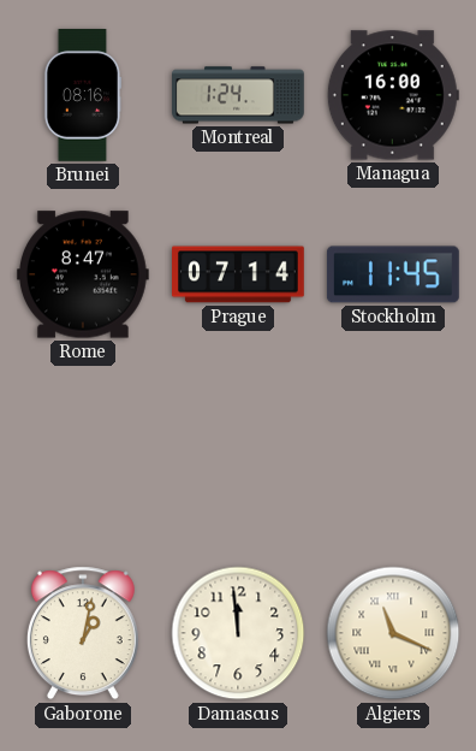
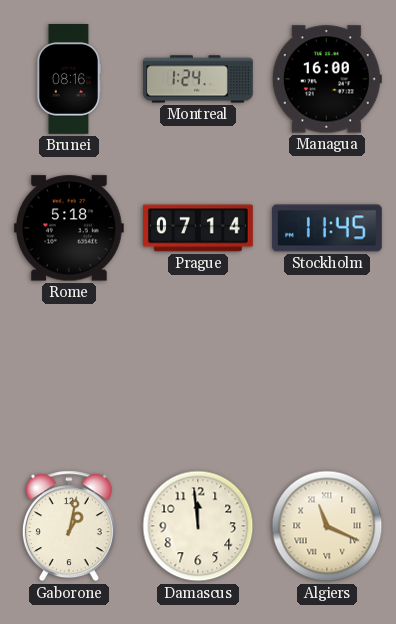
Rome: 8:47 -> 5:18
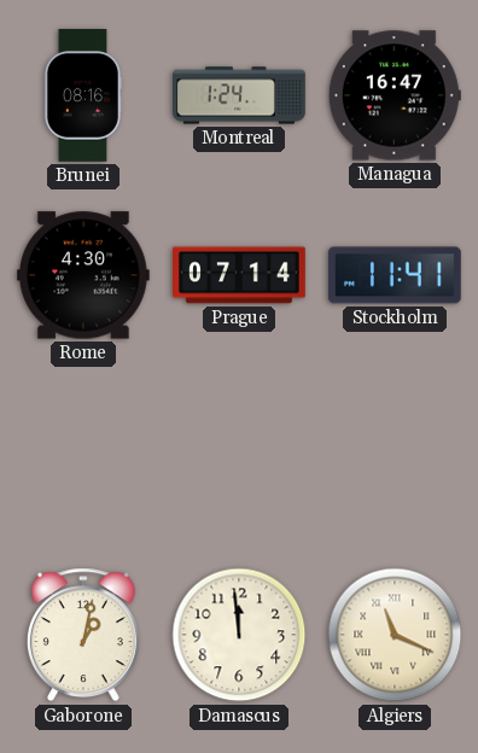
Managua: 16:00 -> 16:47
Rome: 5:18 -> 4:30
Stockholm: 11:45 -> 11:41
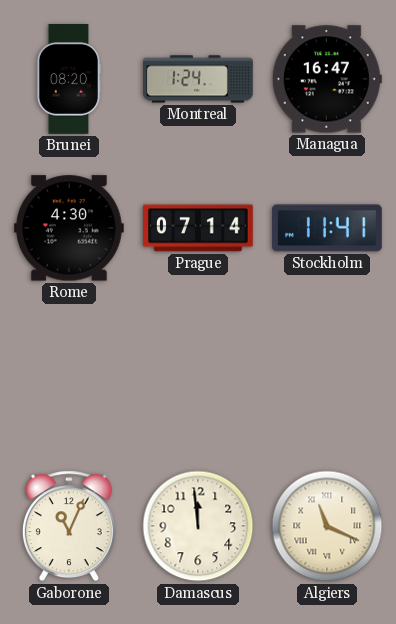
Brunei: 08:16 -> 08:20
Gaborone: 1:02 -> 11:04
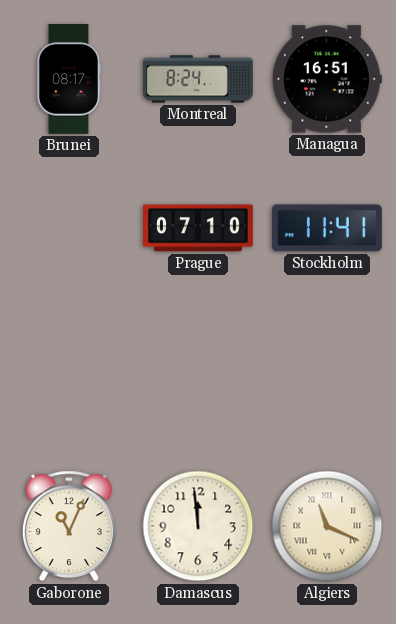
Brunei: 08:20 -> 08:17
Montreal: 1:24 -> 8:24
Managua: 16:47 -> 16:51
Rome: 4:30 -> none
Prague: 07:14 -> 07:10
